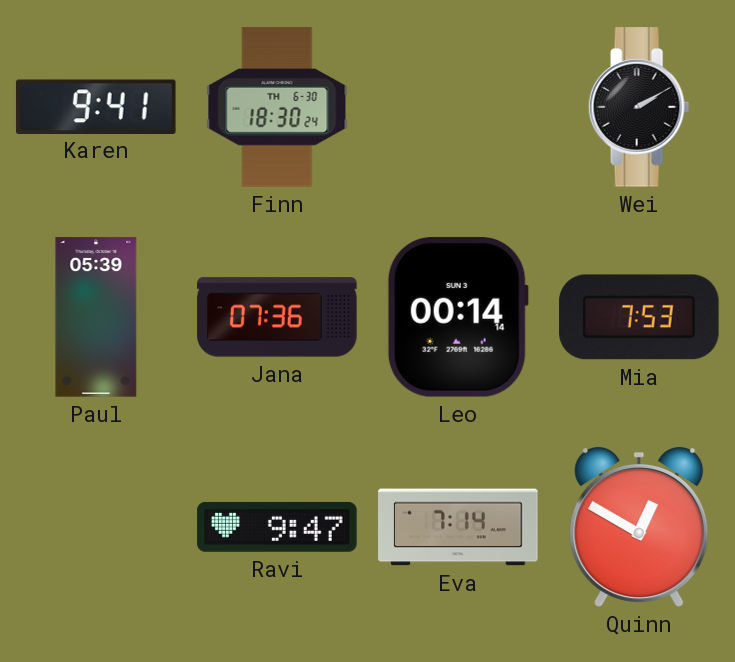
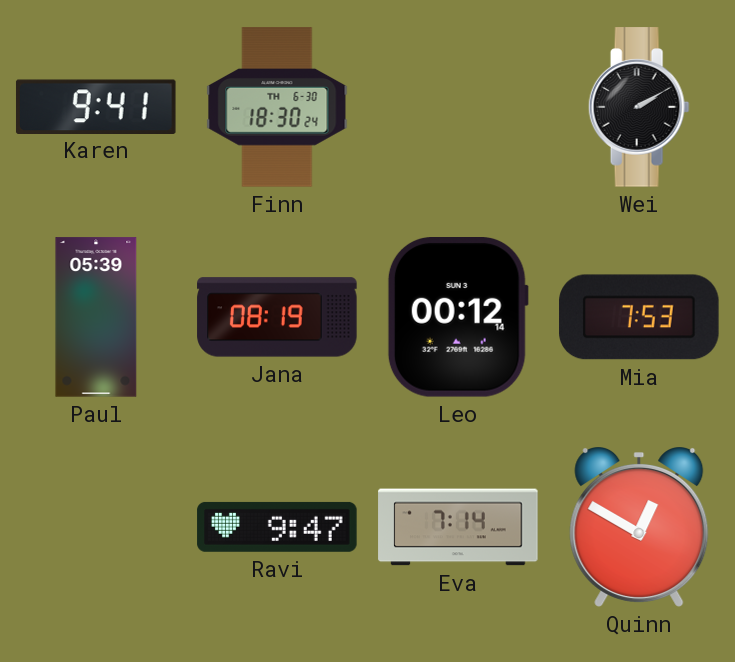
Jana: 07:36 -> 08:19
Leo: 00:14 -> 00:12
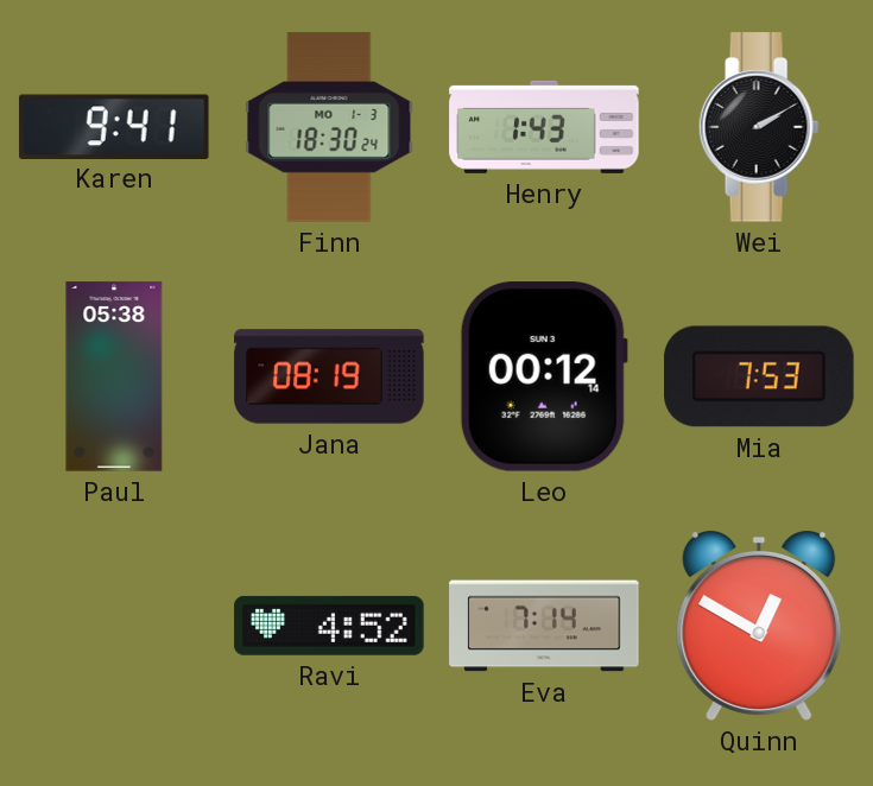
Finn date: TH 6-30 -> MO 1-3
Henry: none -> 1:43
Paul: 05:39 -> 05:38
Ravi: 9:47 -> 4:52
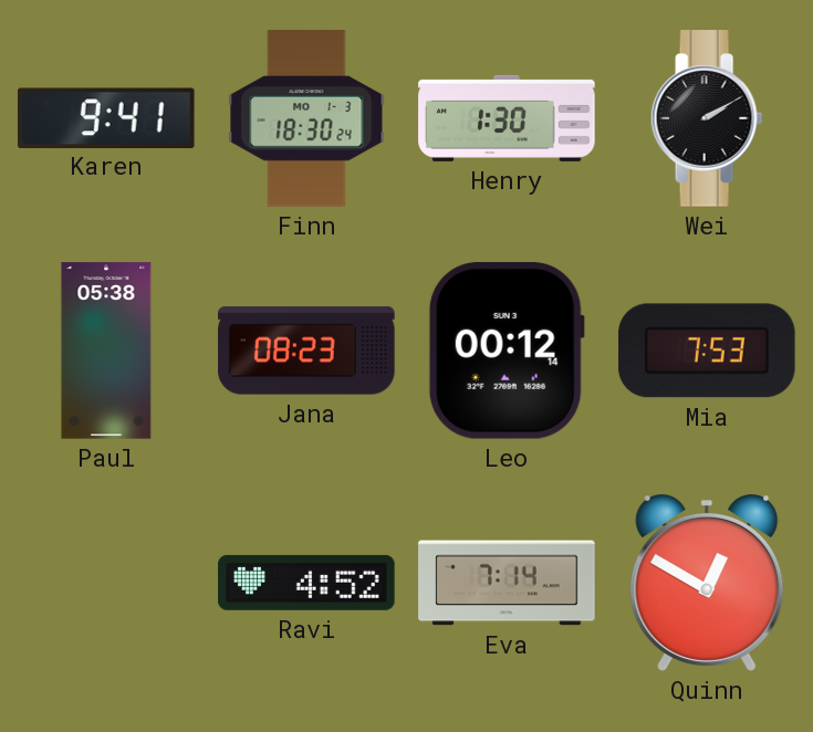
Henry: 1:43 -> 1:30
Jana: 08:19 -> 08:23
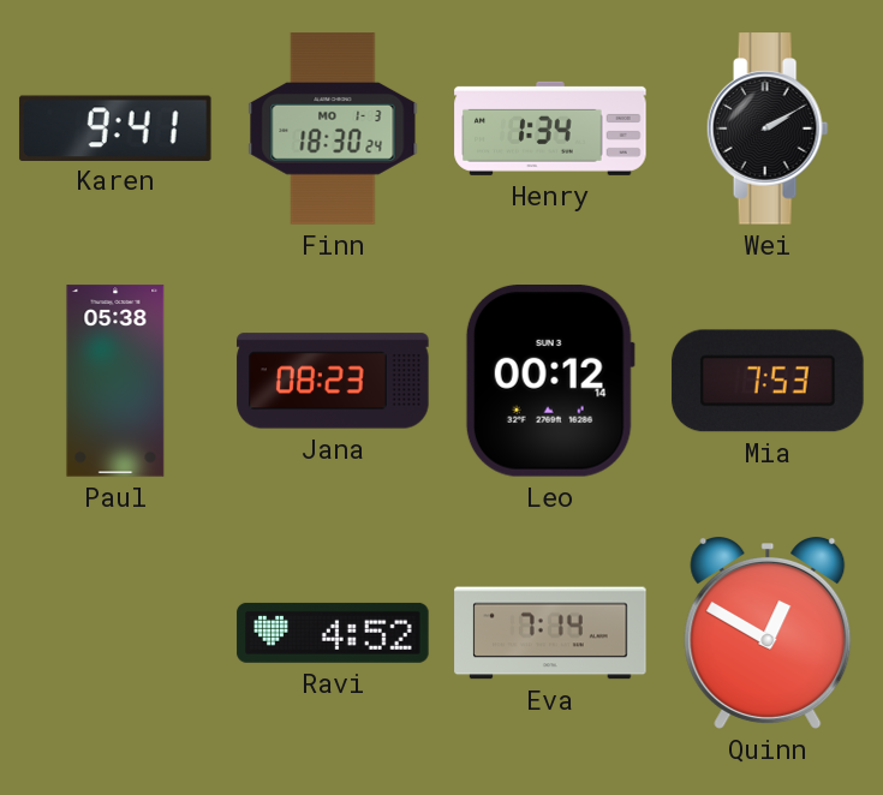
Henry: 1:30 -> 1:34
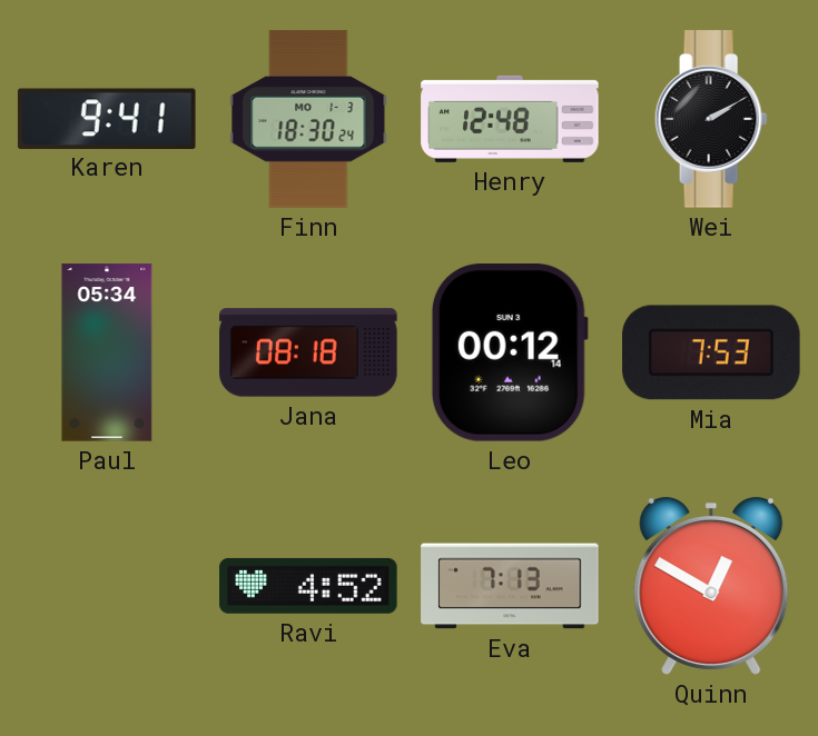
Henry: 1:34 -> 12:48
Paul: 05:38 -> 05:34
Jana: 08:23 -> 08:18
Eva: 7:14 -> 7:13
